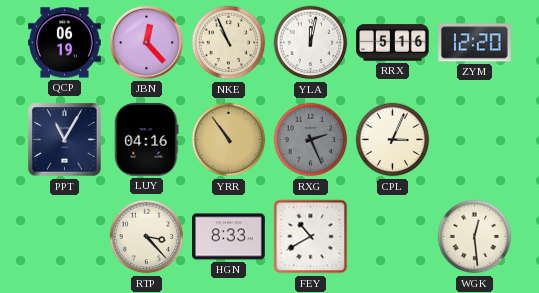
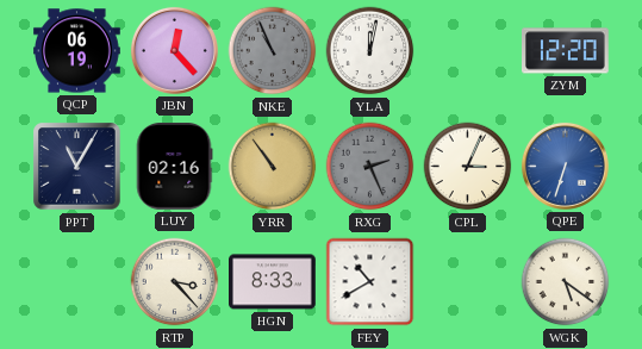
NKE dial: cream -> grey
RRX: 5:16 -> none
LUY: 04:16 -> 02:16
QPE: none -> 6:33
WGK: 12:29 -> 5:21
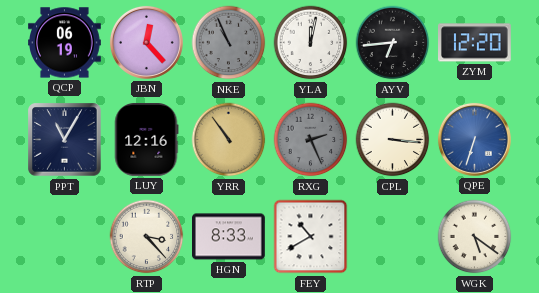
AYV: none -> 6:44
LUY: 02:16 -> 12:16
CPL: 3:04 -> 3:16
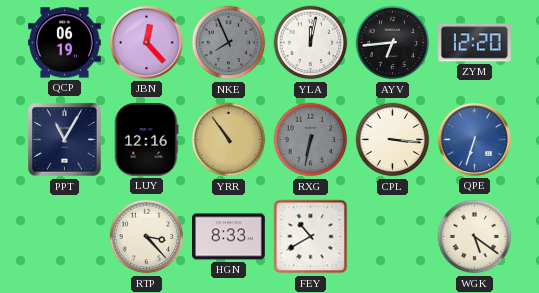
NKE: 10:56 -> 7:56
RXG: 2:26 -> 6:32
